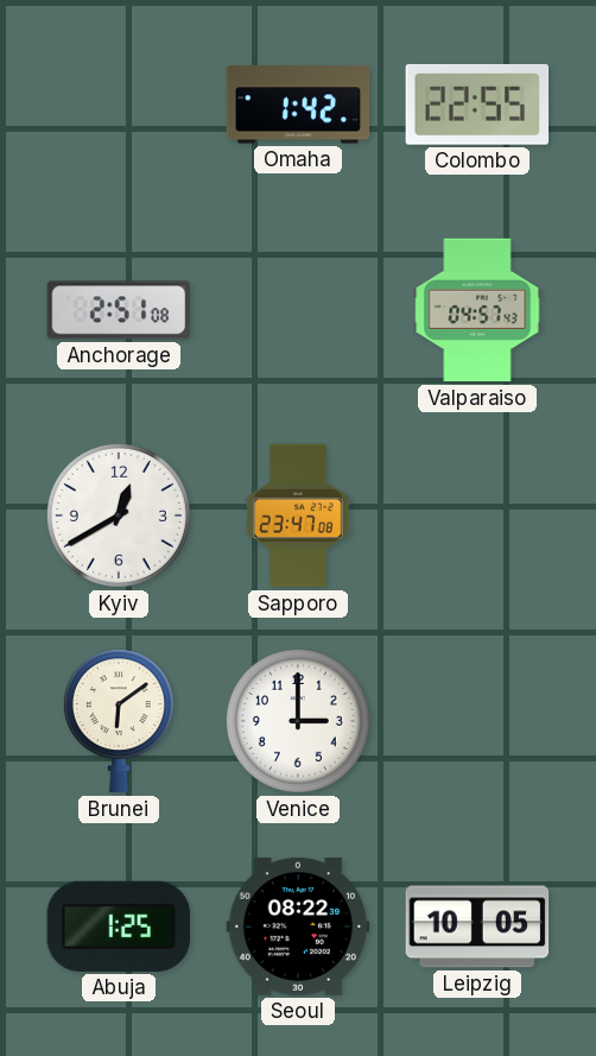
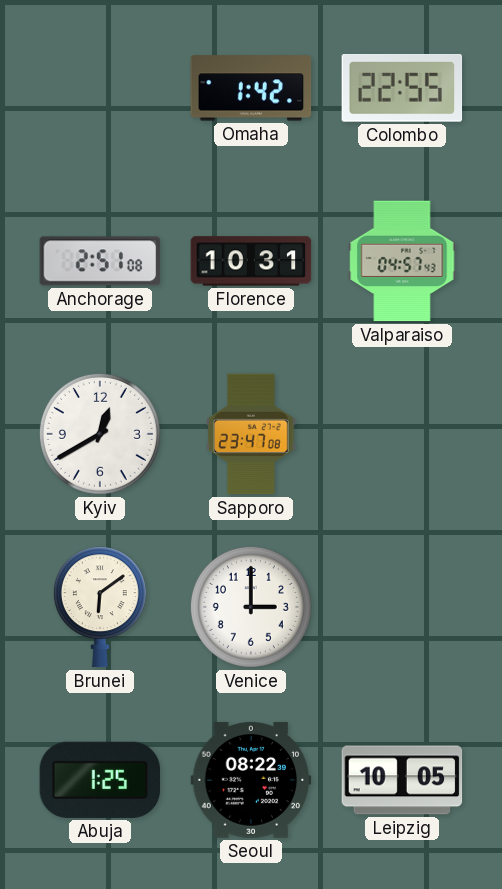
Florence: none -> 10:31
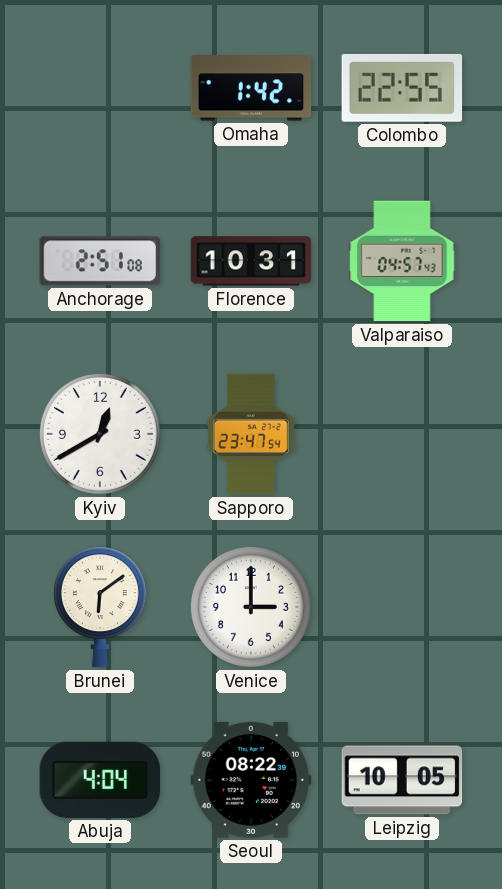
Sapporo: 23:47:08 -> 23:47:54
Abuja: 1:25 -> 4:04
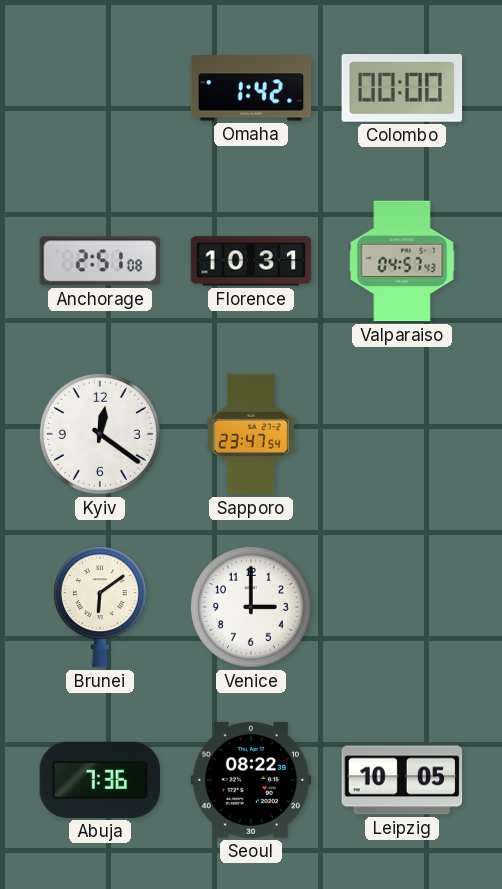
Colombo: 22:55 -> 00:00
Kyiv: 12:40 -> 12:21
Abuja: 4:04 -> 7:36
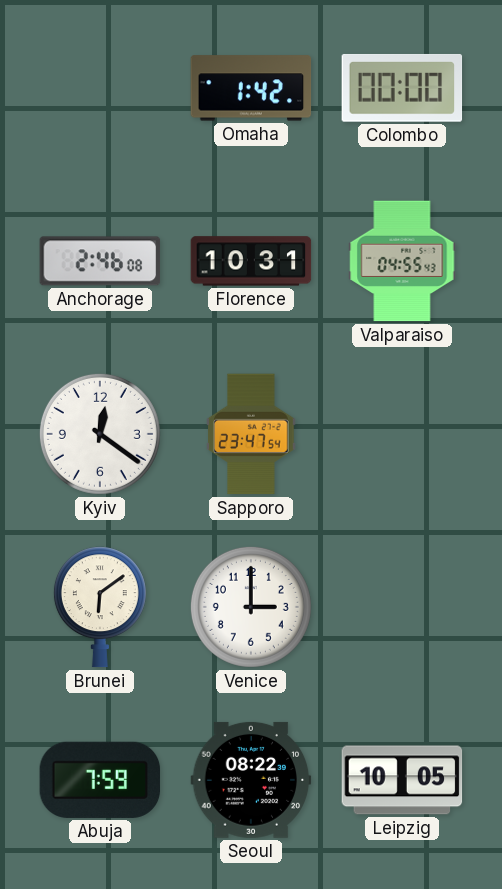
Anchorage: 2:51 -> 2:46
Valparaiso: 04:57 -> 04:55
Abuja: 7:36 -> 7:59
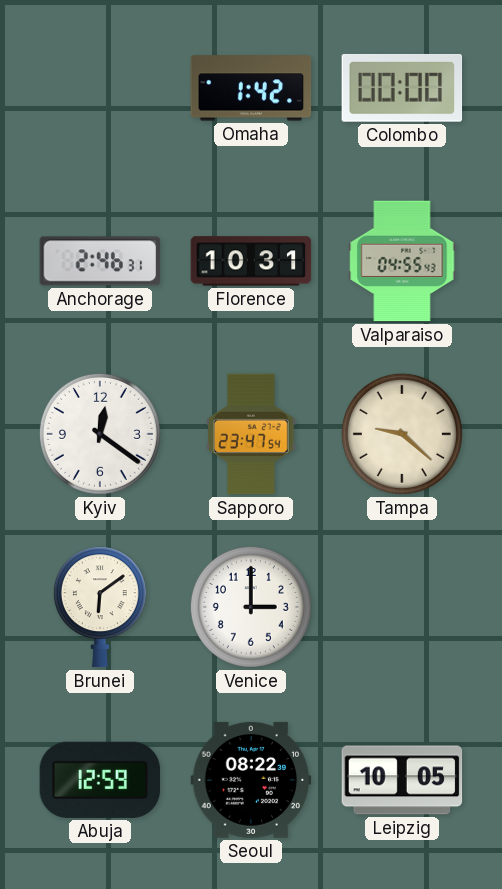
Anchorage: 2:46:08 -> 2:46:31
Tampa: none -> 9:22
Abuja: 7:59 -> 12:59
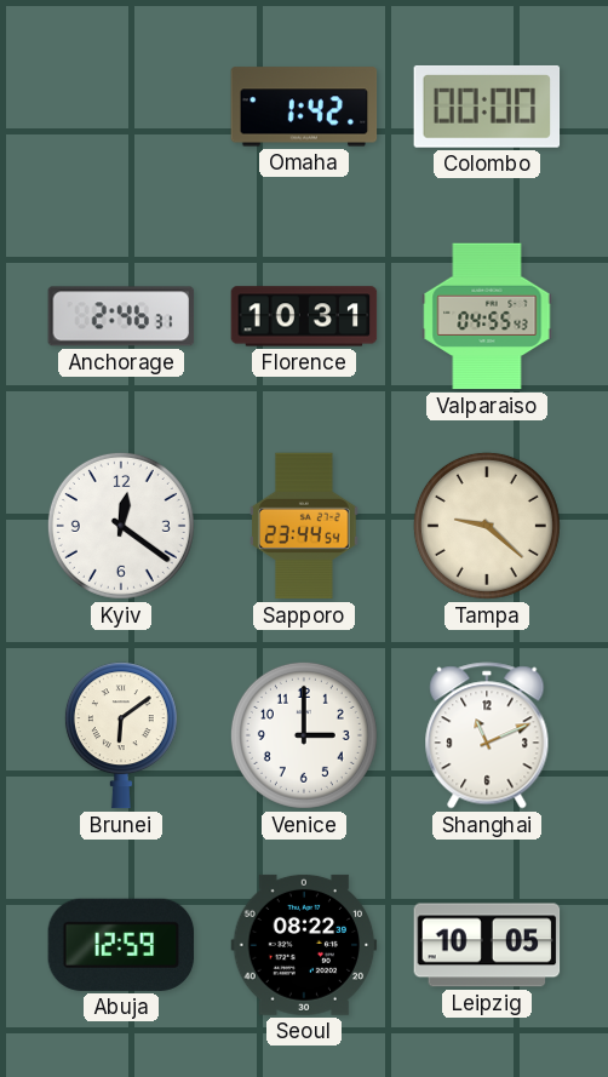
Sapporo: 23:47 -> 23:44
Shanghai: none -> 11:11
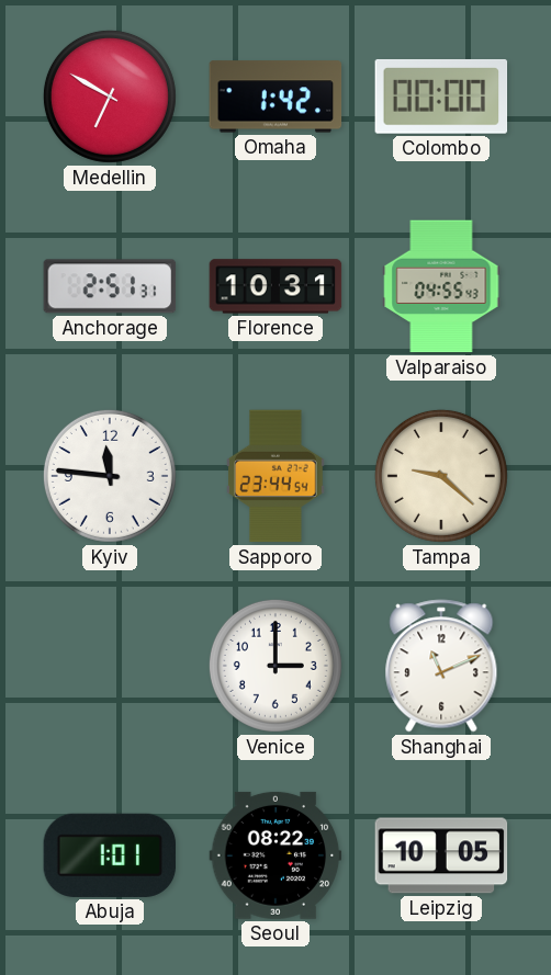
Medellin: none -> 6:50
Anchorage: 2:46 -> 2:51
Kyiv: 12:21 -> 11:46
Brunei: 6:09 -> none
Abuja: 12:59 -> 1:01
